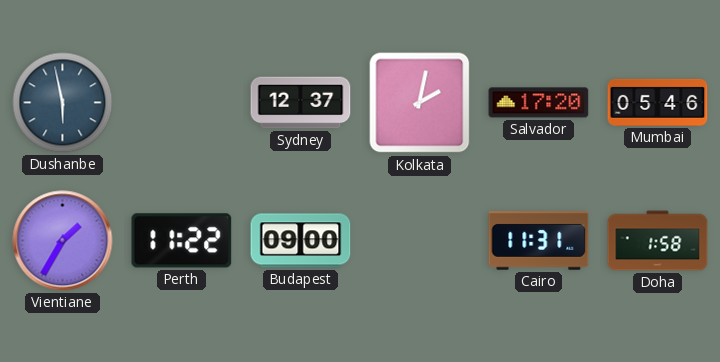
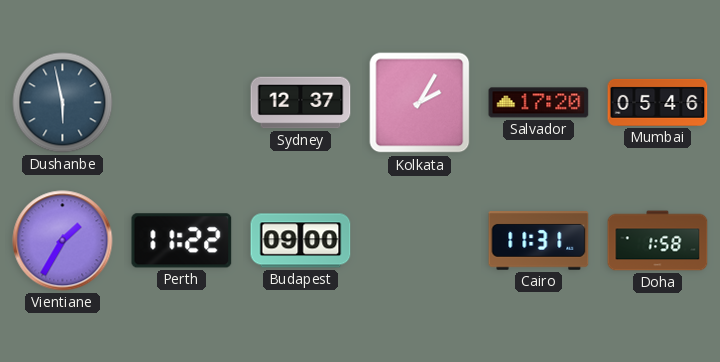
Kolkata: 2:02 -> 2:05
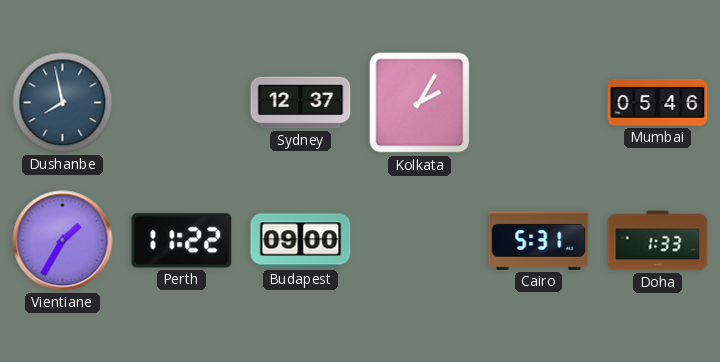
Dushanbe: 5:58 -> 7:58
Salvador: 17:20 -> none
Cairo: 11:31 -> 5:31
Doha: 1:58 -> 1:33
